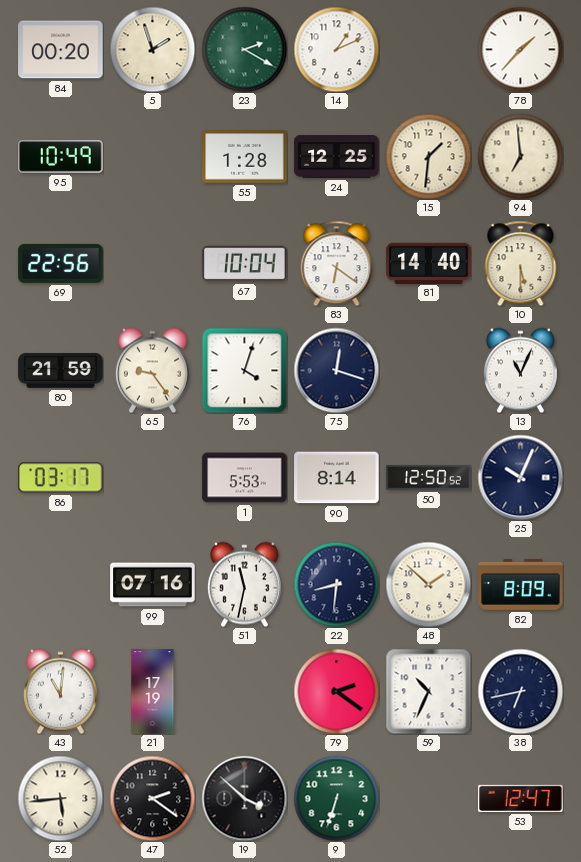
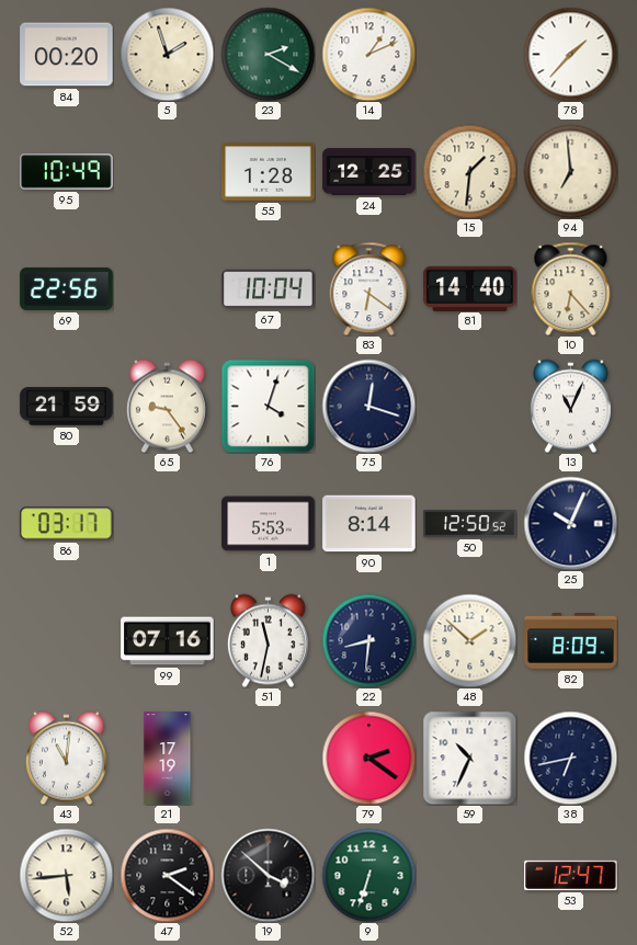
10: 5:30 -> 6:23
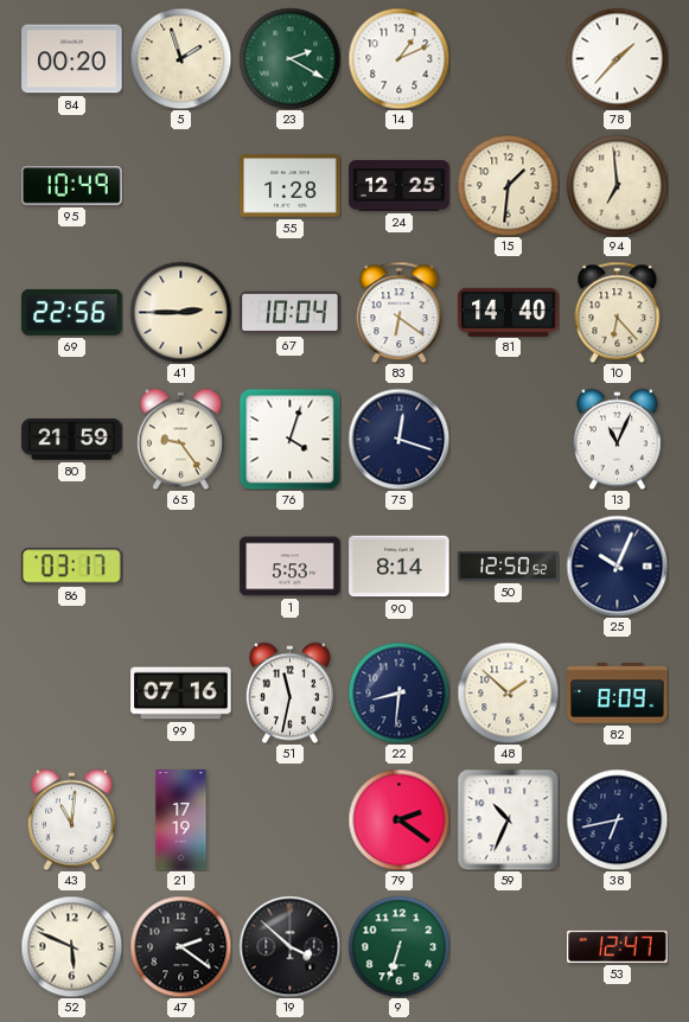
41: none -> 2:45
52: 5:44 -> 5:49
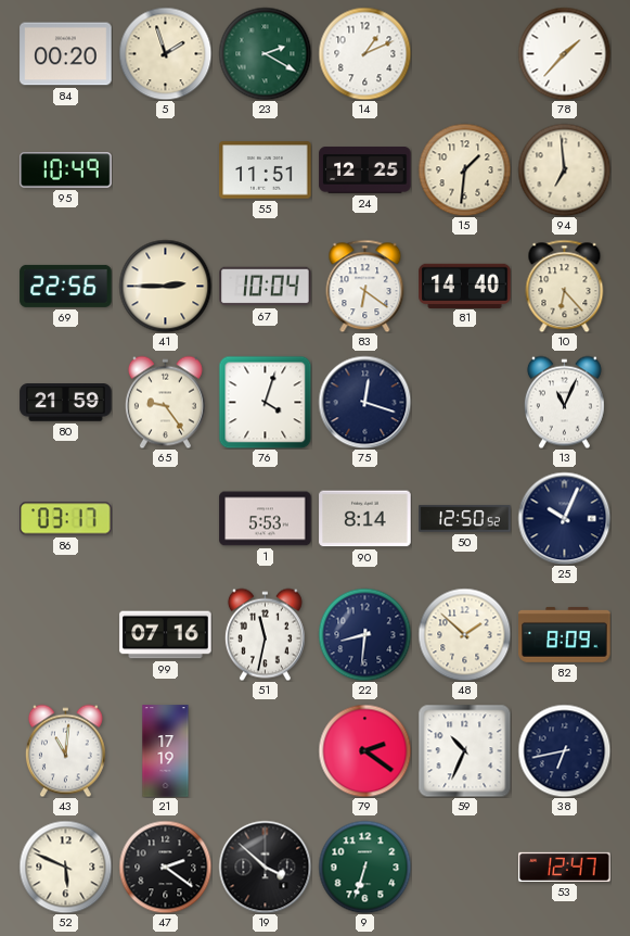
55: 1:28 -> 11:51
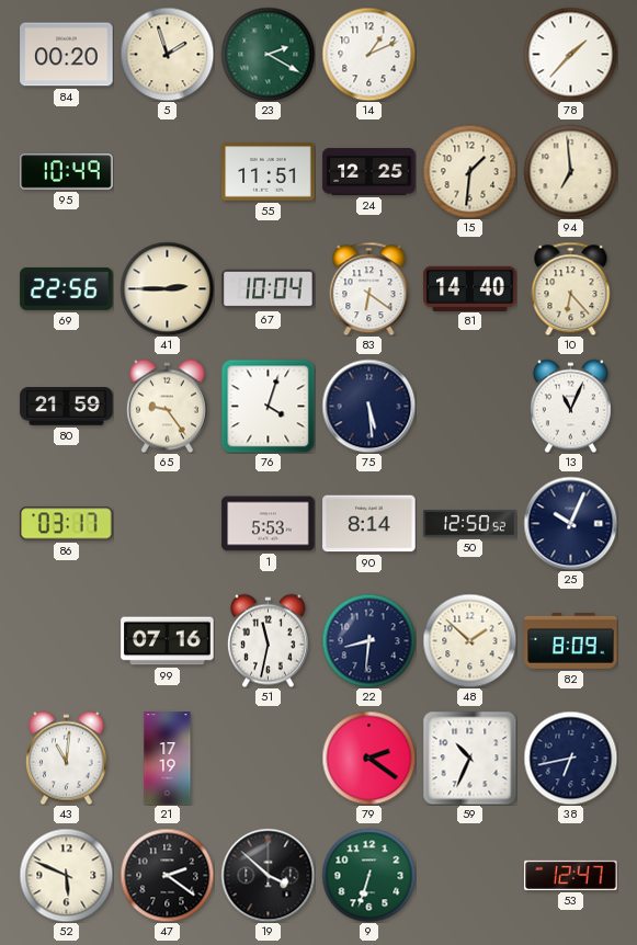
75: 12:18 -> 5:29
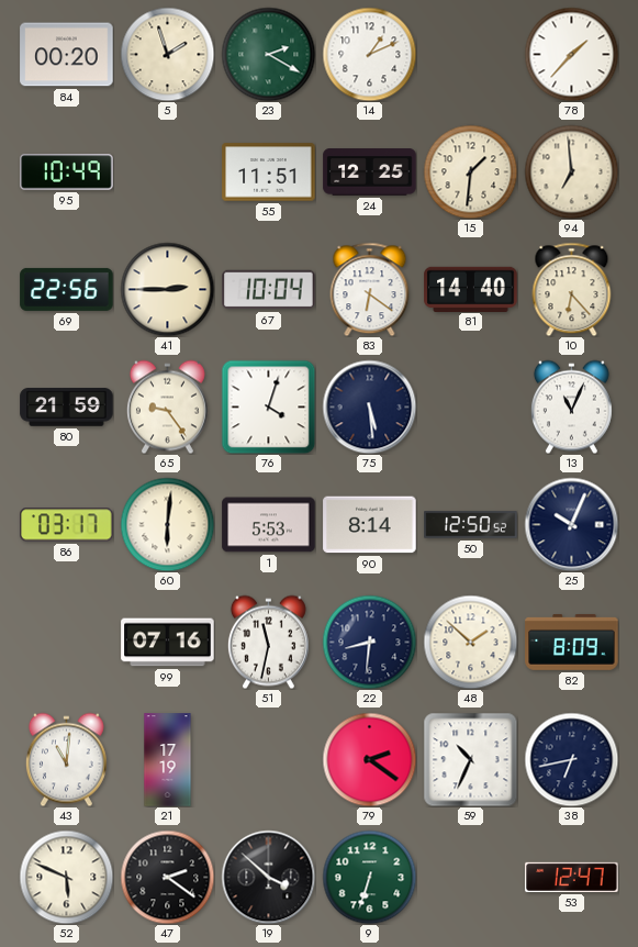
60: none -> 6:01
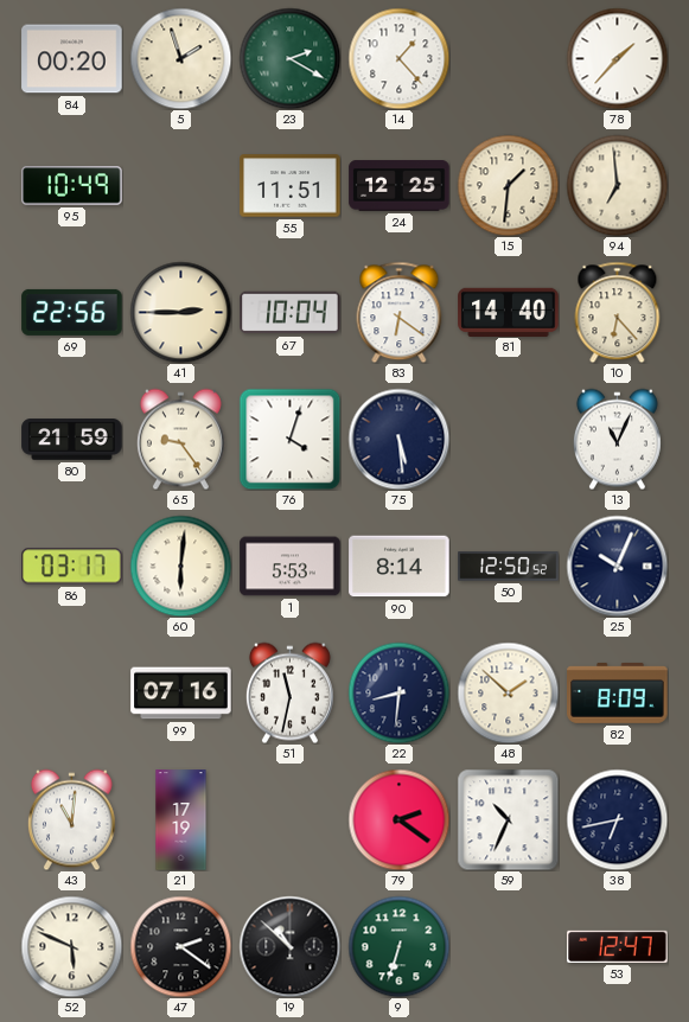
14: 1:11 -> 1:23
19: 3:52 -> 10:52
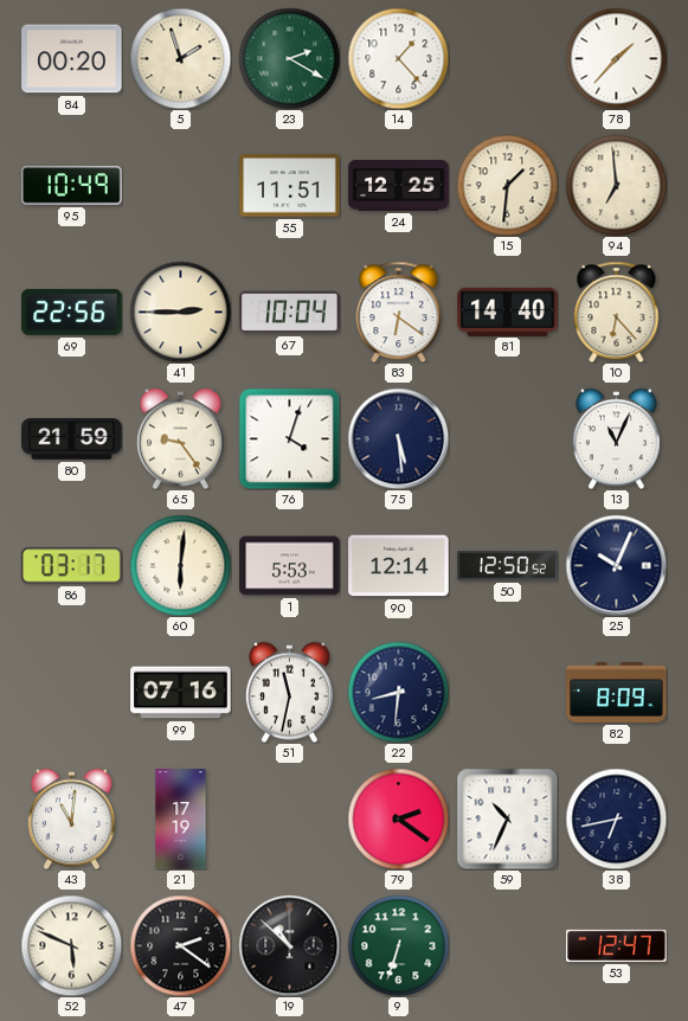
90: 8:14 -> 12:14
48: 1:52 -> none
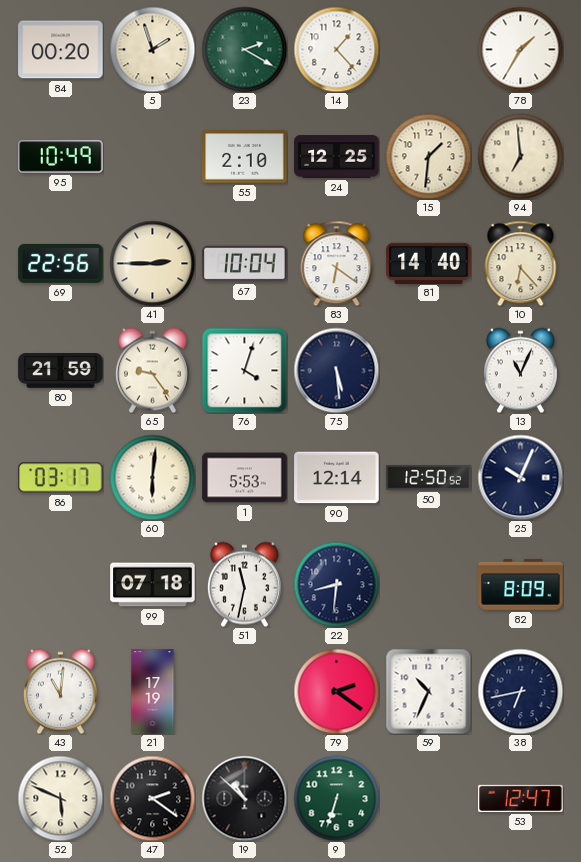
78: 1:37 -> 1:35
55: 11:51 -> 2:10
99: 07:16 -> 07:18
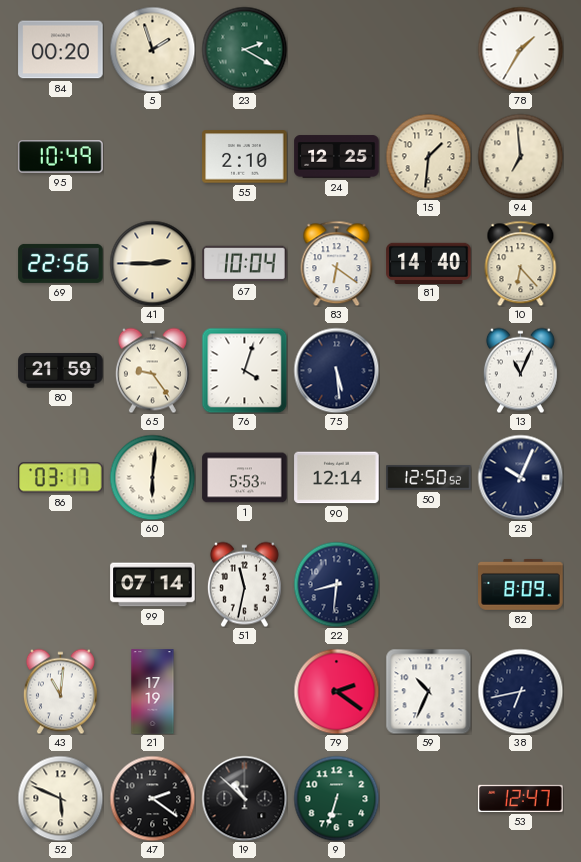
14: 1:23 -> none
99: 07:18 -> 07:14
